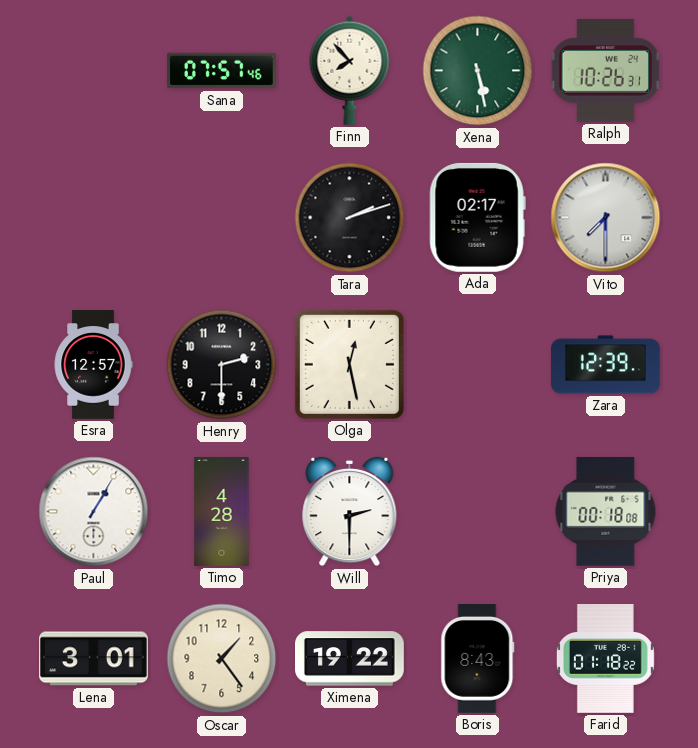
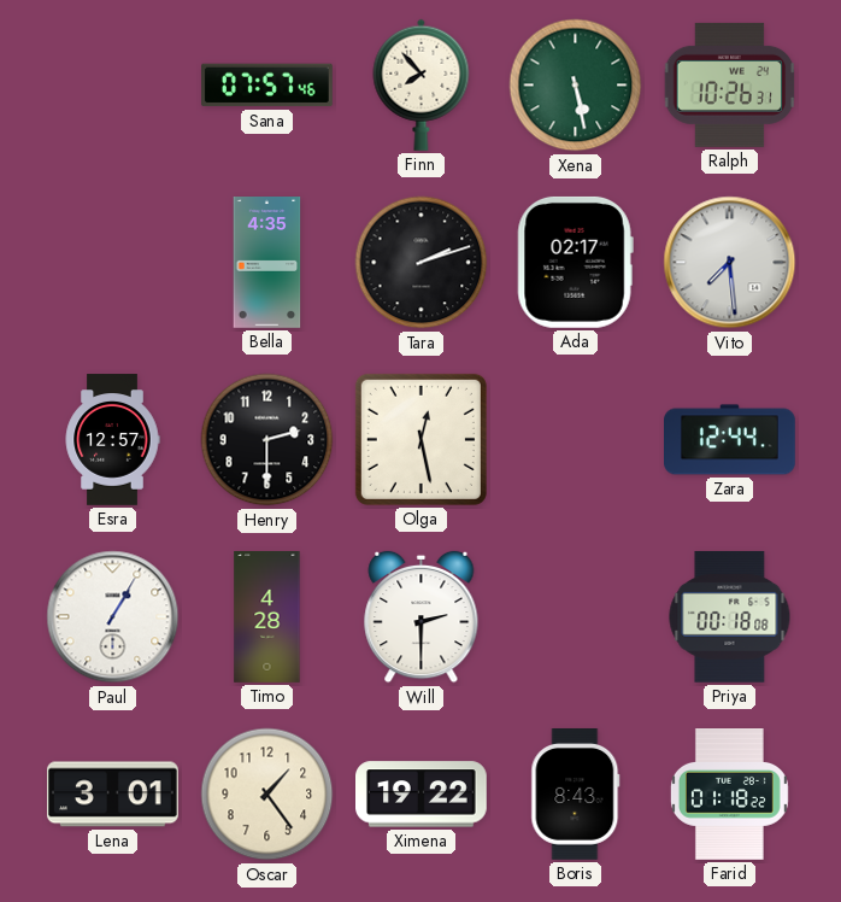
Bella: none -> 4:35
Vito: 7:30 -> 7:29
Zara: 12:39 -> 12:44
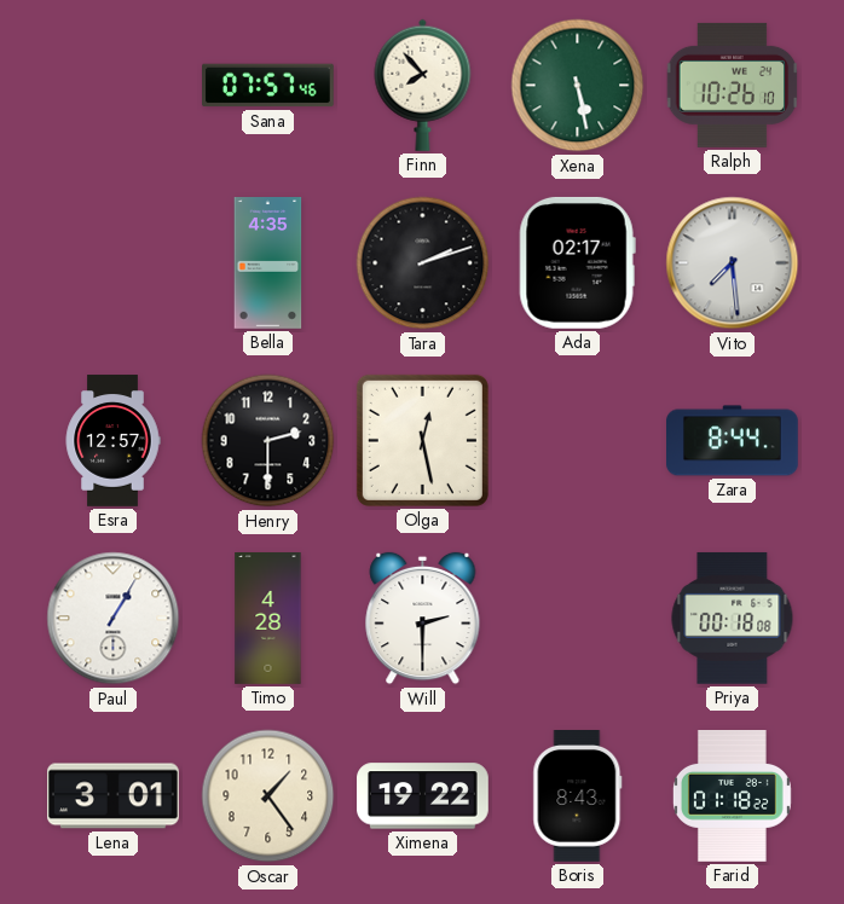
Ralph: 10:26:31 -> 10:26:10
Zara: 12:44 -> 8:44
